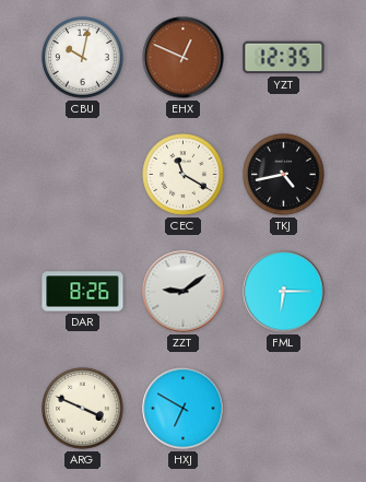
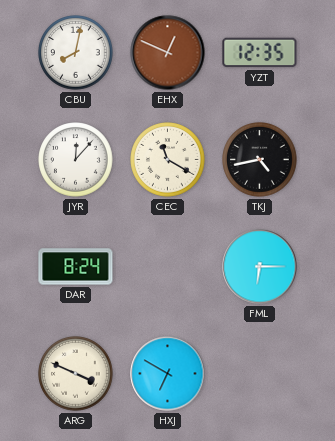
CBU: 10:02 -> 8:02
JYR: none -> 12:07
DAR: 8:26 -> 8:24
ZZT: 9:09 -> none
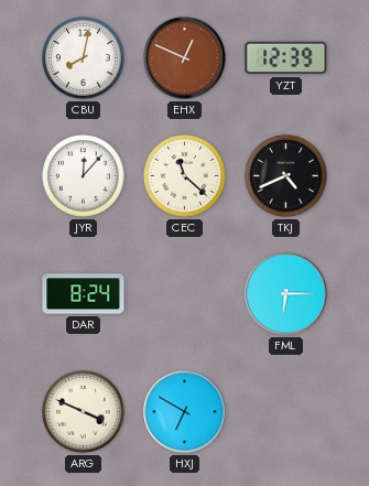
YZT: 12:35 -> 12:39
CEC: 11:20 -> 11:22
TKJ: 4:43 -> 4:41
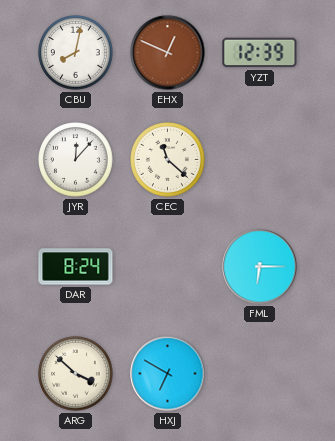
TKJ: 4:41 -> none
ARG: 3:49 -> 3:52
